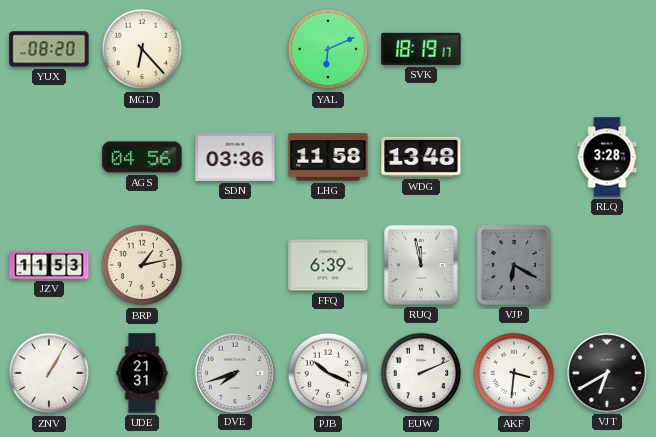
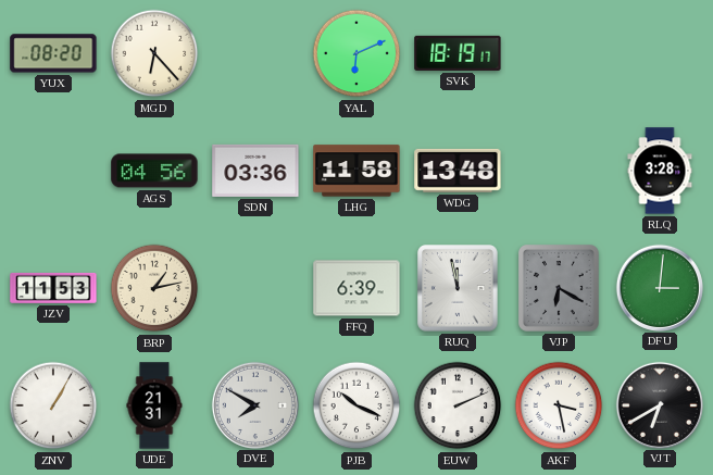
DFU: none -> 3:01
DVE: 7:42 -> 7:50
AKF: 3:31 -> 3:28
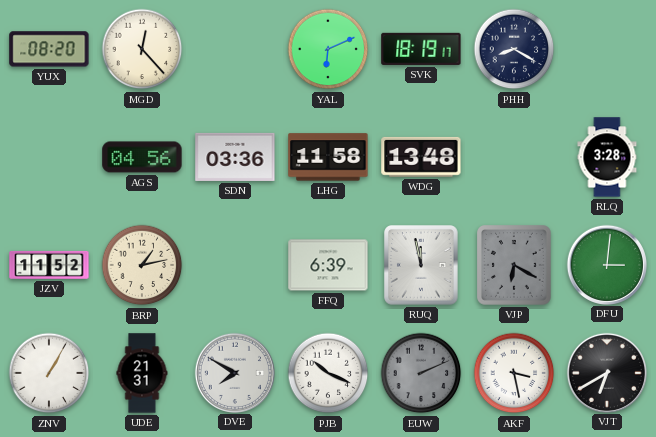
MGD: 6:23 -> 12:23
PHH: none -> 8:20
JZV: 11:53 -> 11:52
EUW dial: white -> grey
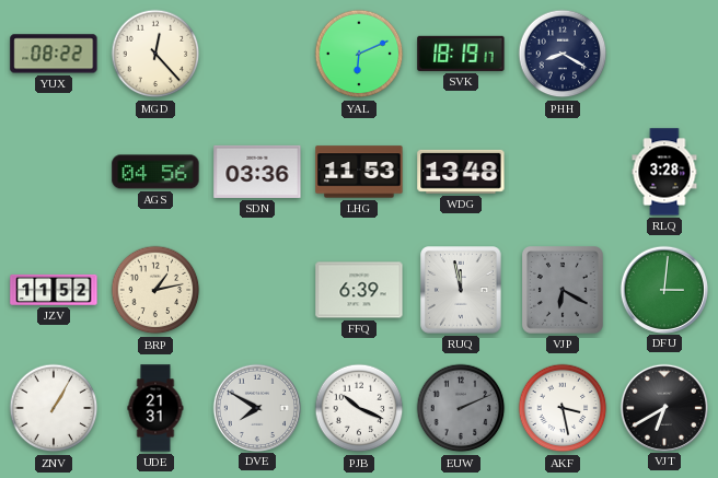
YUX: 08:20 -> 08:22
LHG: 11:58 -> 11:53
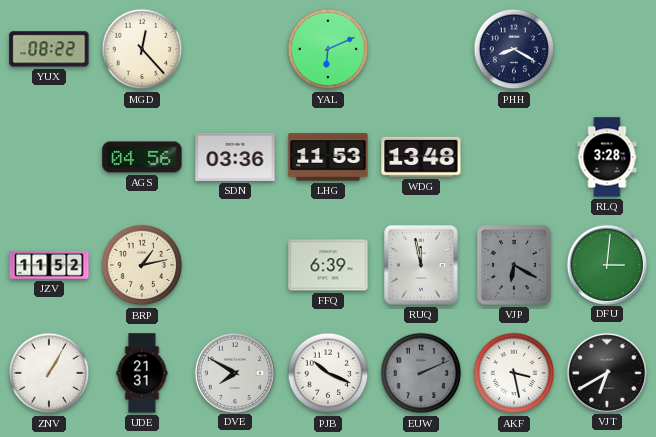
SVK: 18:19 -> none
